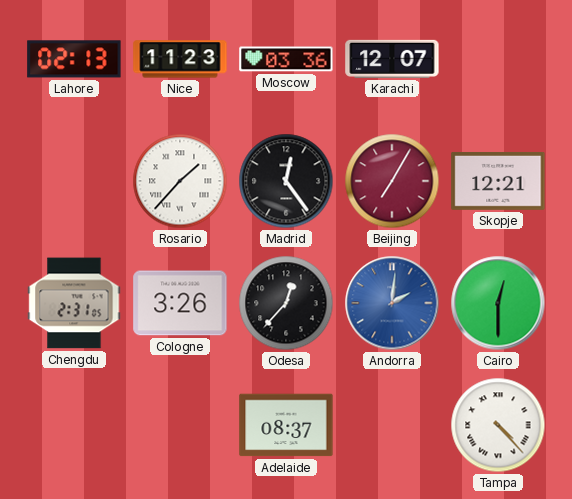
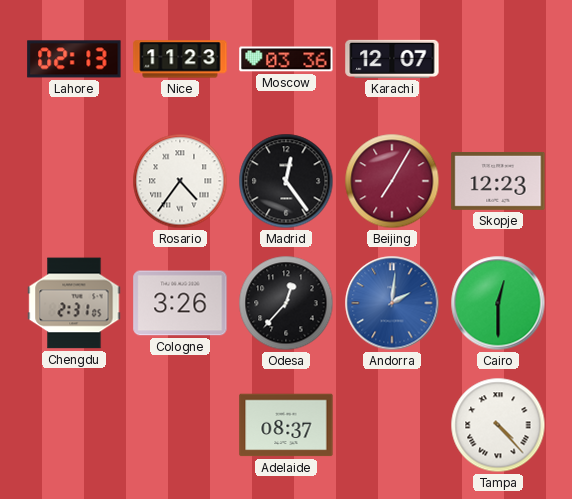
Rosario: 1:37 -> 4:36
Skopje: 12:21 -> 12:23
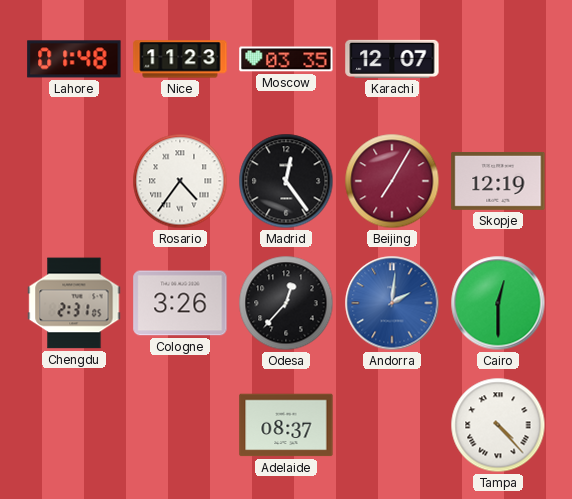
Lahore: 02:13 -> 01:48
Moscow: 03:36 -> 03:35
Skopje: 12:23 -> 12:19
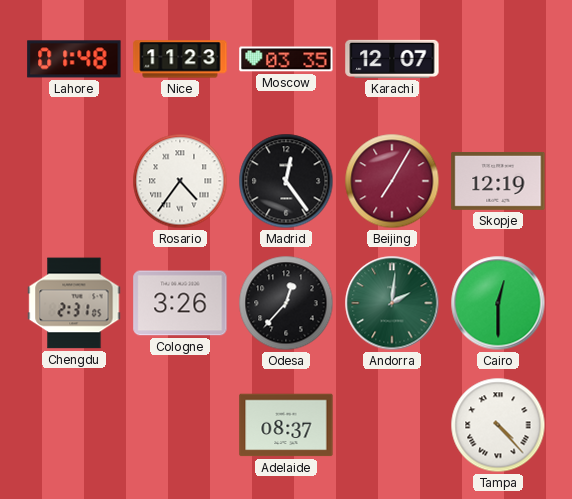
Andorra dial: blue -> green
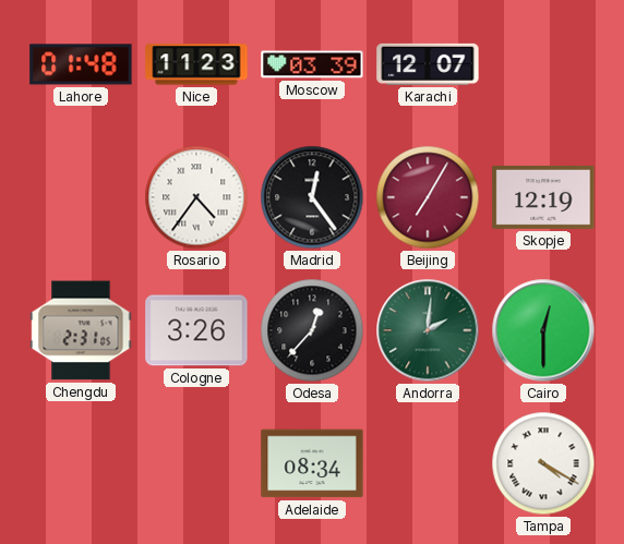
Moscow: 03:35 -> 03:39
Adelaide: 08:37 -> 08:34
Tampa: 4:23 -> 4:20
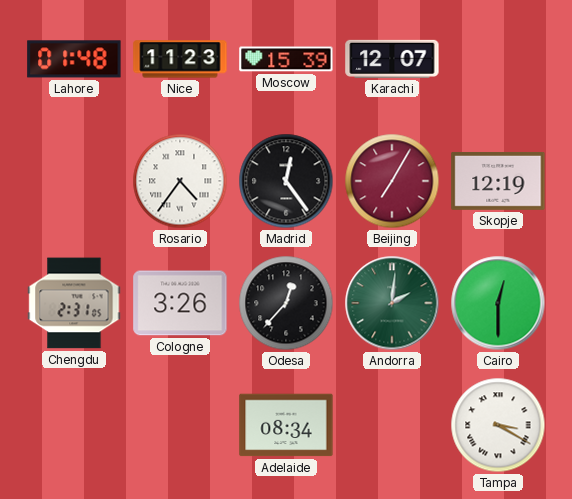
Moscow: 03:39 -> 15:39
Tampa: 4:20 -> 3:20
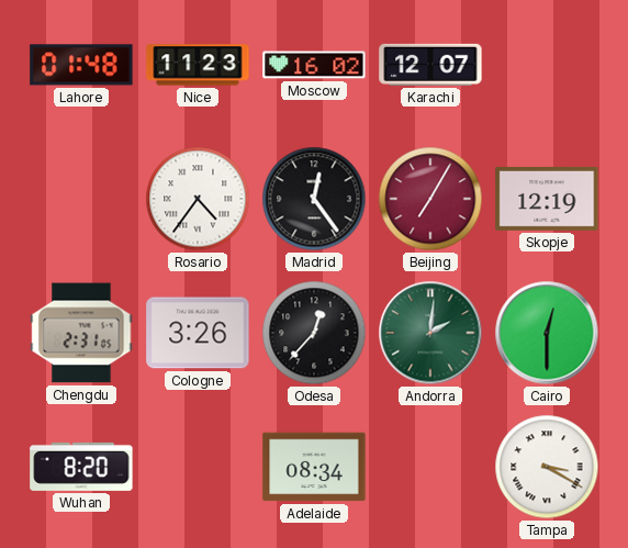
Moscow: 15:39 -> 16:02
Wuhan: none -> 8:20
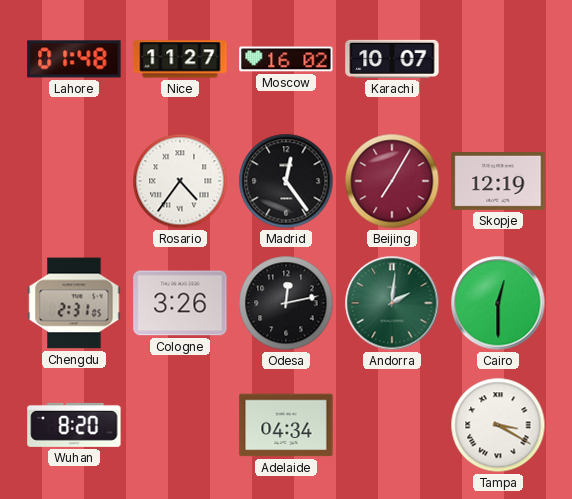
Nice: 11:23 -> 11:27
Karachi: 12:07 -> 10:07
Odesa: 12:37 -> 12:13
Adelaide: 08:34 -> 04:34
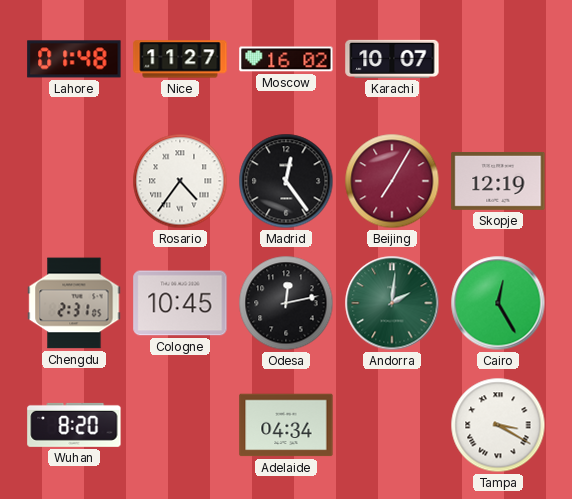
Cologne: 3:26 -> 10:45
Cairo: 12:30 -> 12:25
